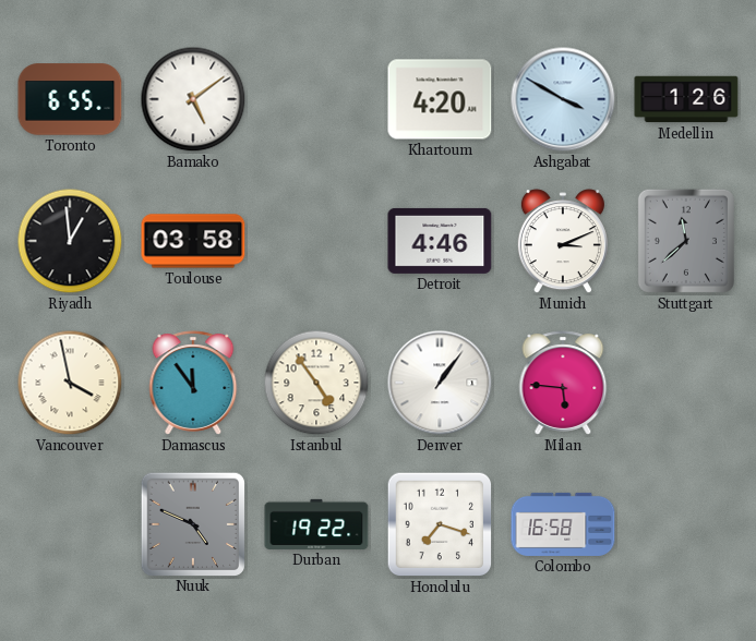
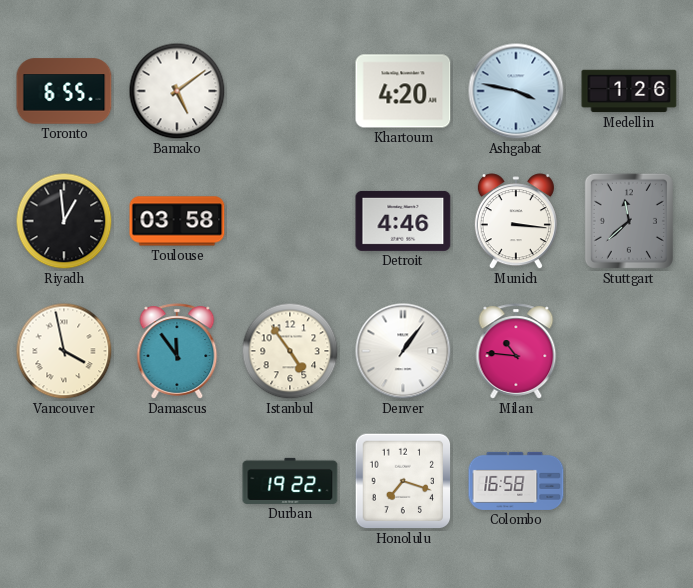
Ashgabat: 3:50 -> 3:47
Munich: 3:11 -> 3:16
Milan: 5:46 -> 10:46
Nuuk: 4:49 -> none
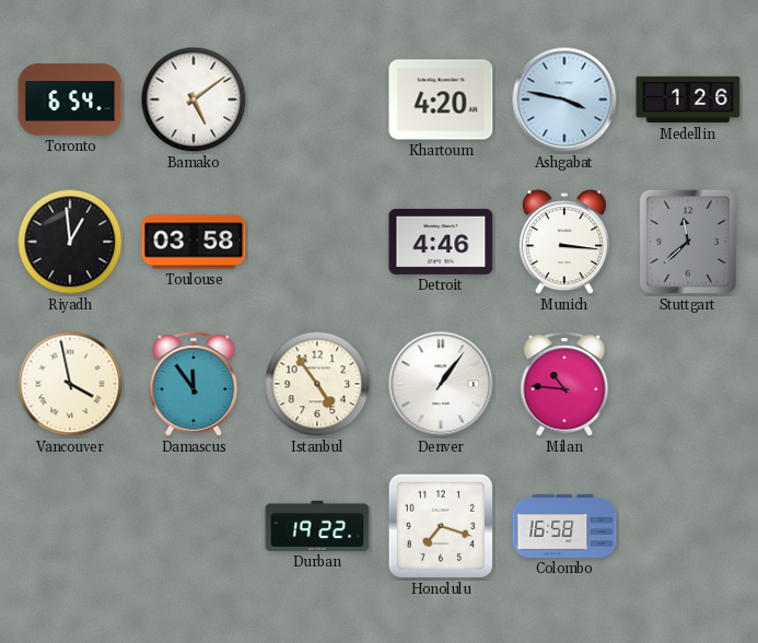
Toronto: 6:55 -> 6:54
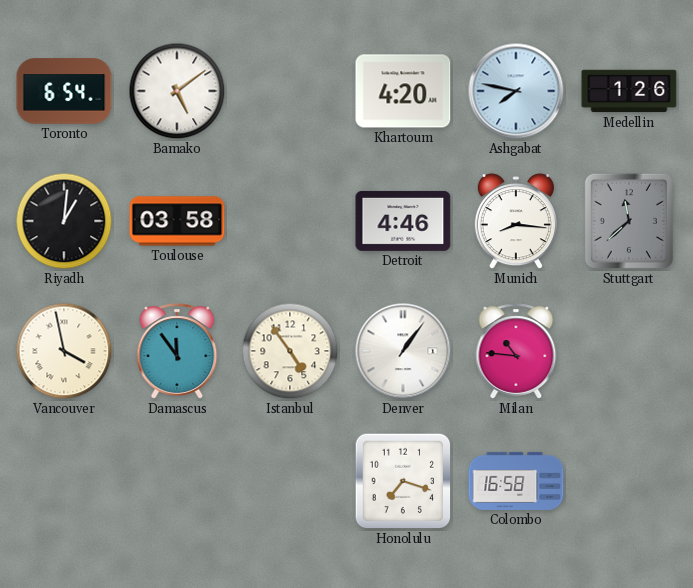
Ashgabat: 3:47 -> 7:47
Riyadh: 12:59 -> 1:01
Munich: 3:16 -> 8:16
Durban: 19:22 -> none
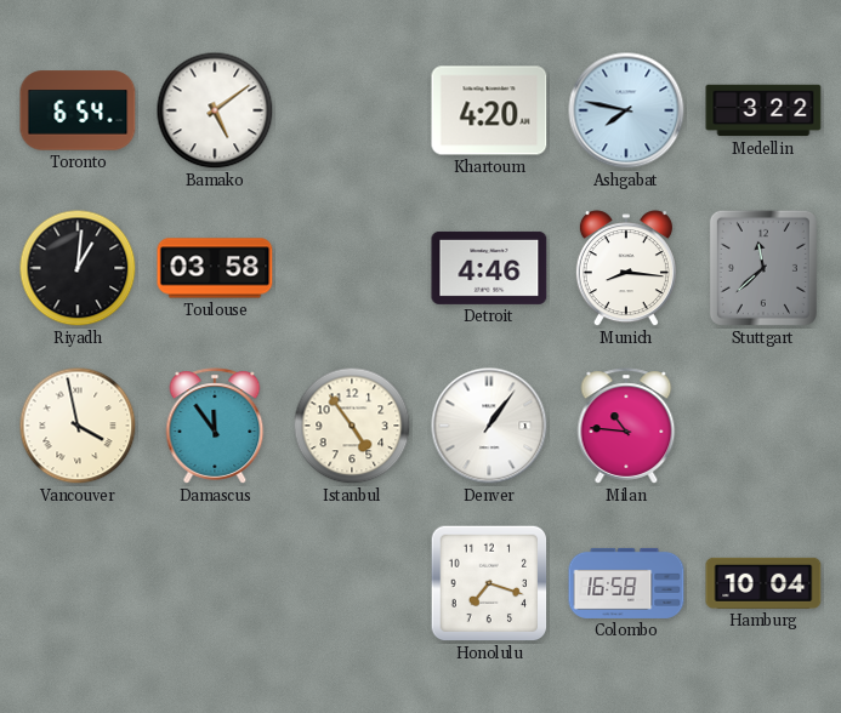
Medellin: 1:26 -> 3:22
Hamburg: none -> 10:04
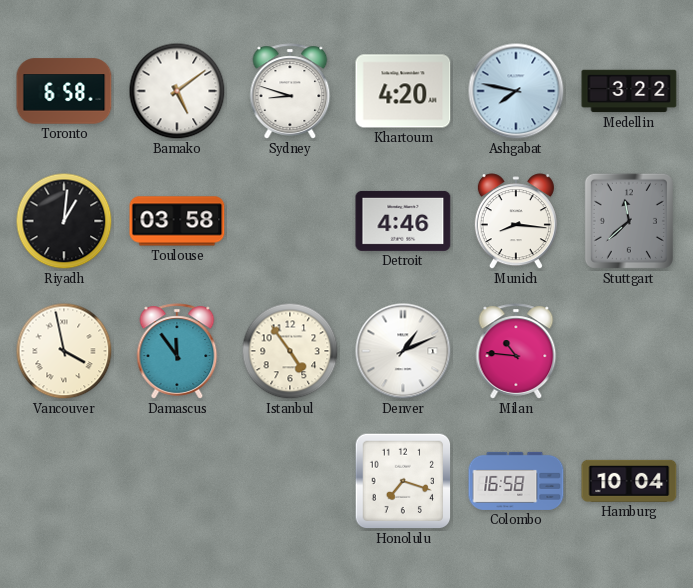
Toronto: 6:54 -> 6:58
Sydney: none -> 8:48
Denver: 1:06 -> 1:11
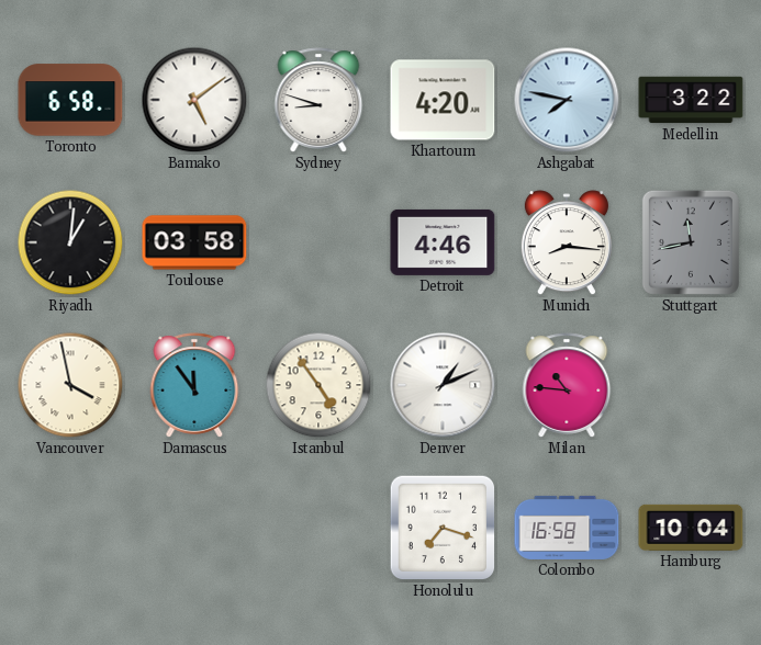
Stuttgart: 11:38 -> 11:43
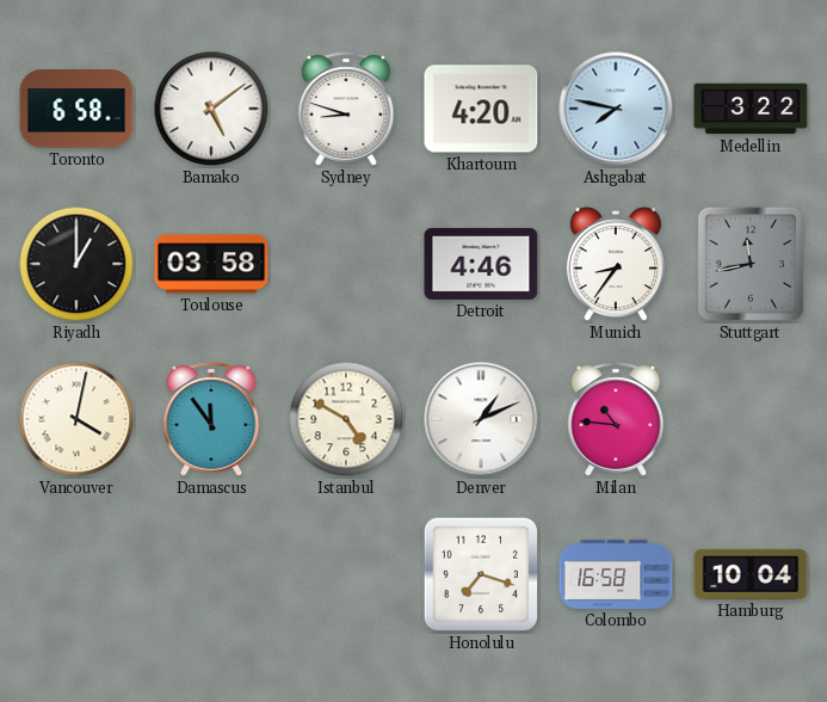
Riyadh: 1:01 -> 1:00
Munich: 8:16 -> 8:36
Vancouver: 3:58 -> 4:02
Istanbul: 4:54 -> 4:50
